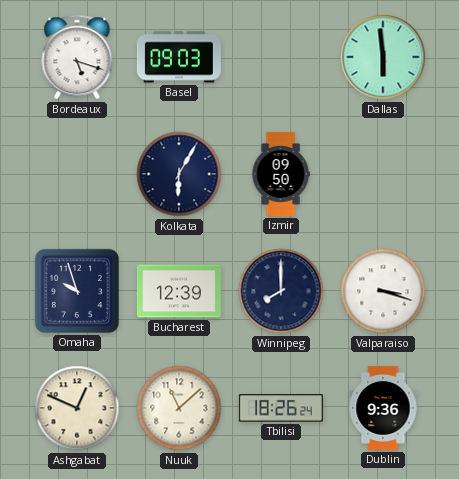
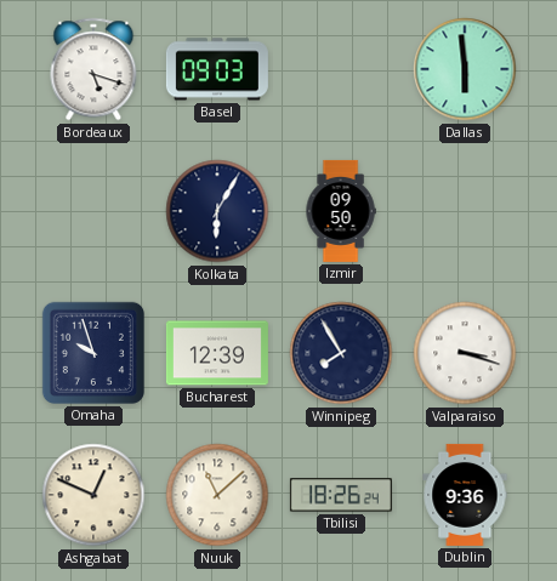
Winnipeg: 8:00 -> 7:55
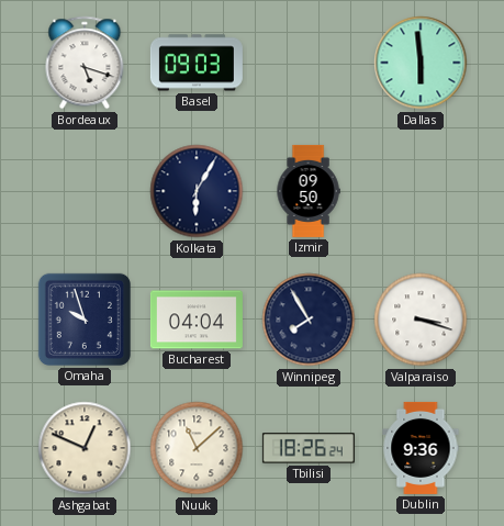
Bucharest: 12:39 -> 04:04
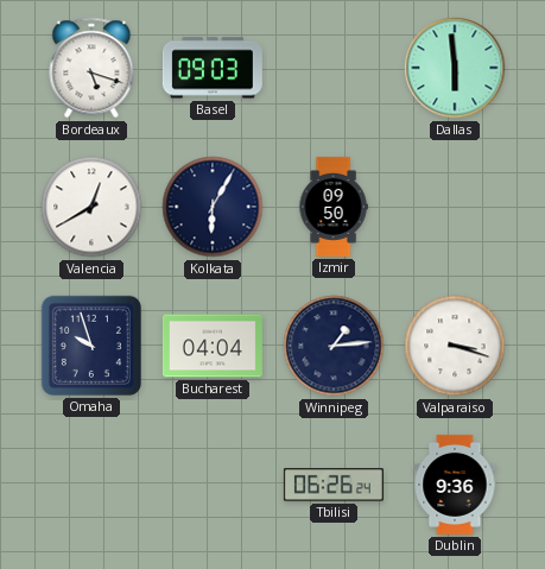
Valencia: none -> 12:40
Winnipeg: 7:55 -> 1:14
Ashgabat: 12:49 -> none
Nuuk: 11:08 -> none
Tbilisi: 18:26 -> 06:26
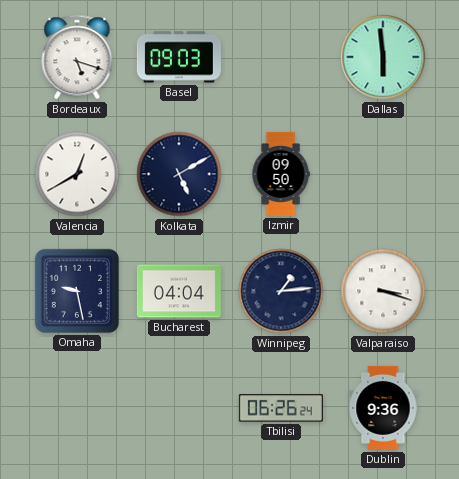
Kolkata: 6:05 -> 5:10
Omaha: 9:57 -> 9:28
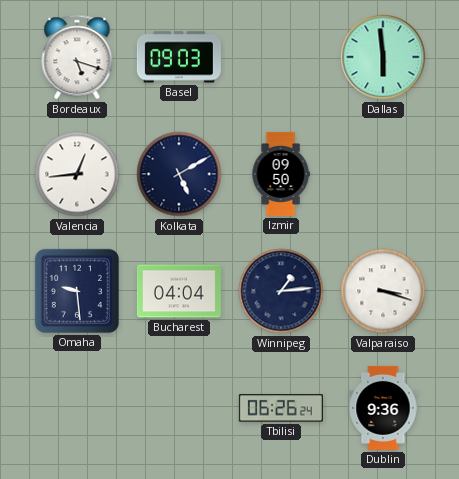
Valencia: 12:40 -> 12:44
Omaha: 9:28 -> 9:29
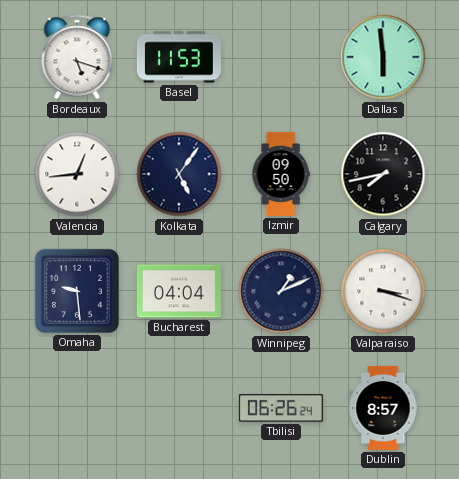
Basel: 09:03 -> 11:53
Kolkata: 5:10 -> 5:06
Calgary: none -> 7:43
Winnipeg: 1:14 -> 1:11
Dublin: 9:36 -> 8:57
